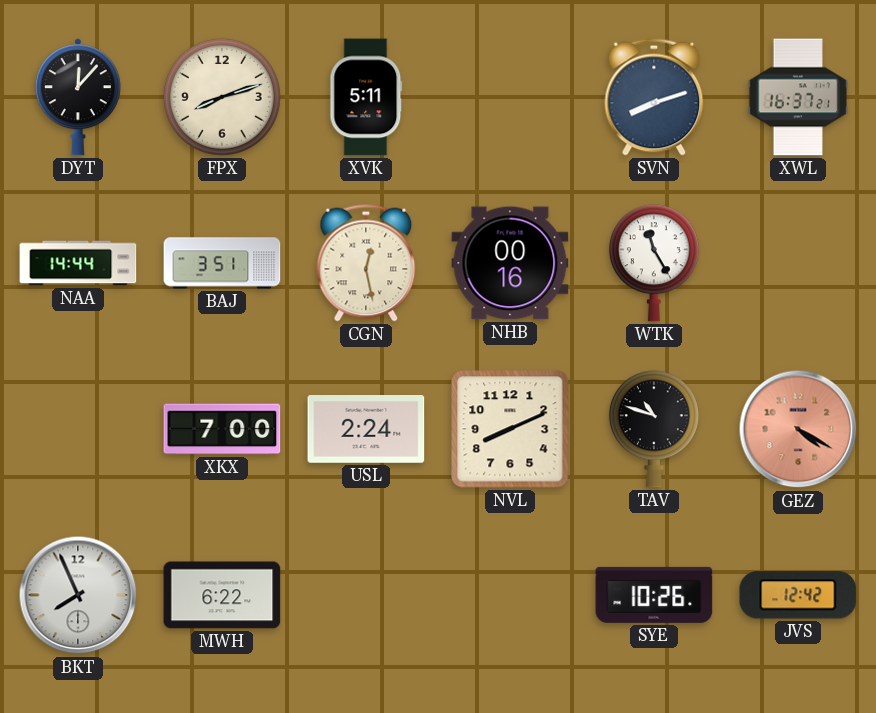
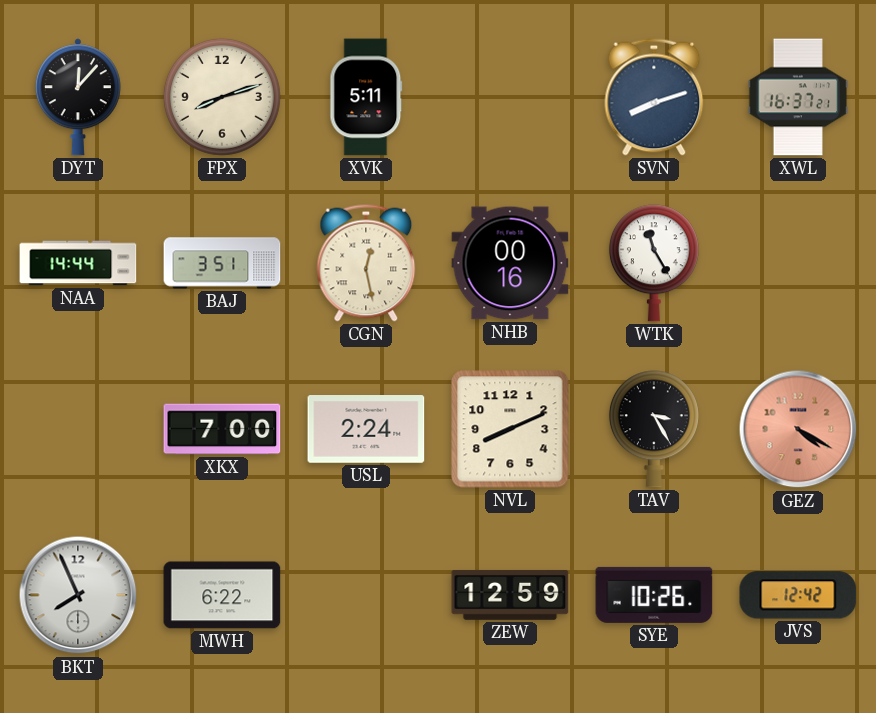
TAV: 10:48 -> 3:25
ZEW: none -> 12:59
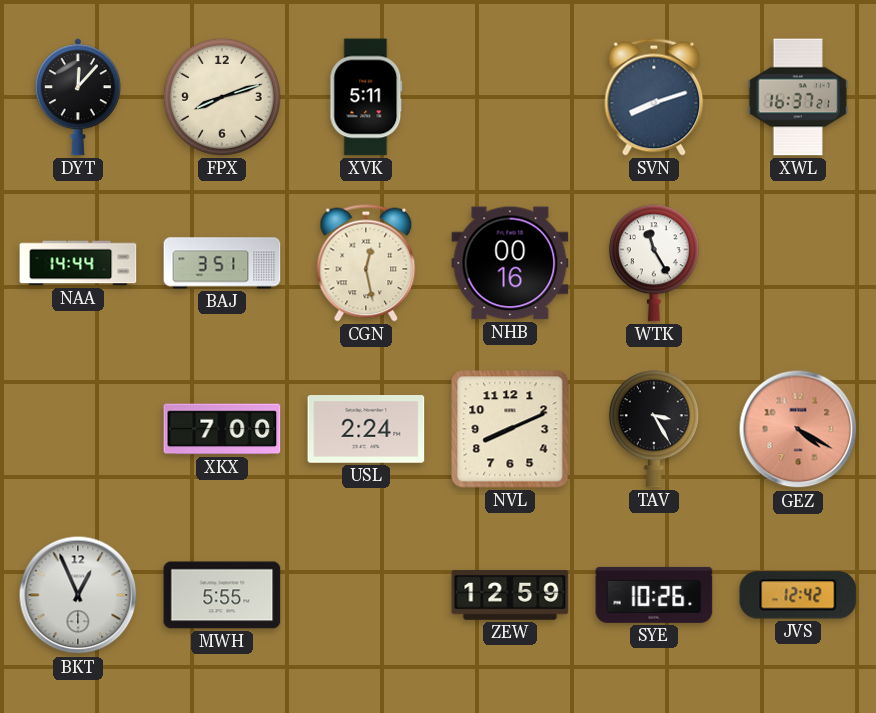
BKT: 7:56 -> 12:56
MWH: 6:22 -> 5:55
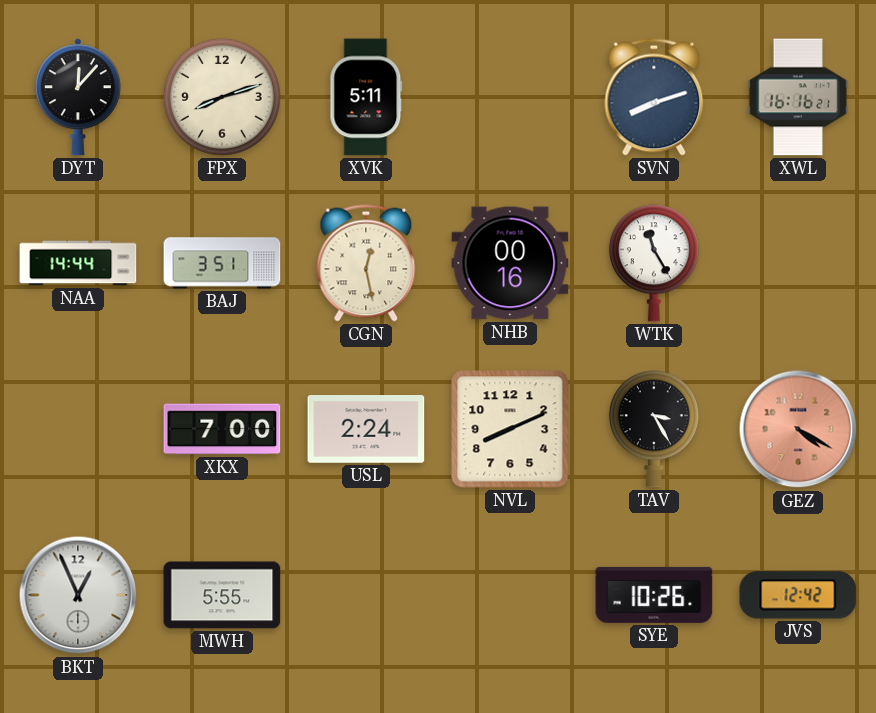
XWL: 16:37 -> 16:16
ZEW: 12:59 -> none
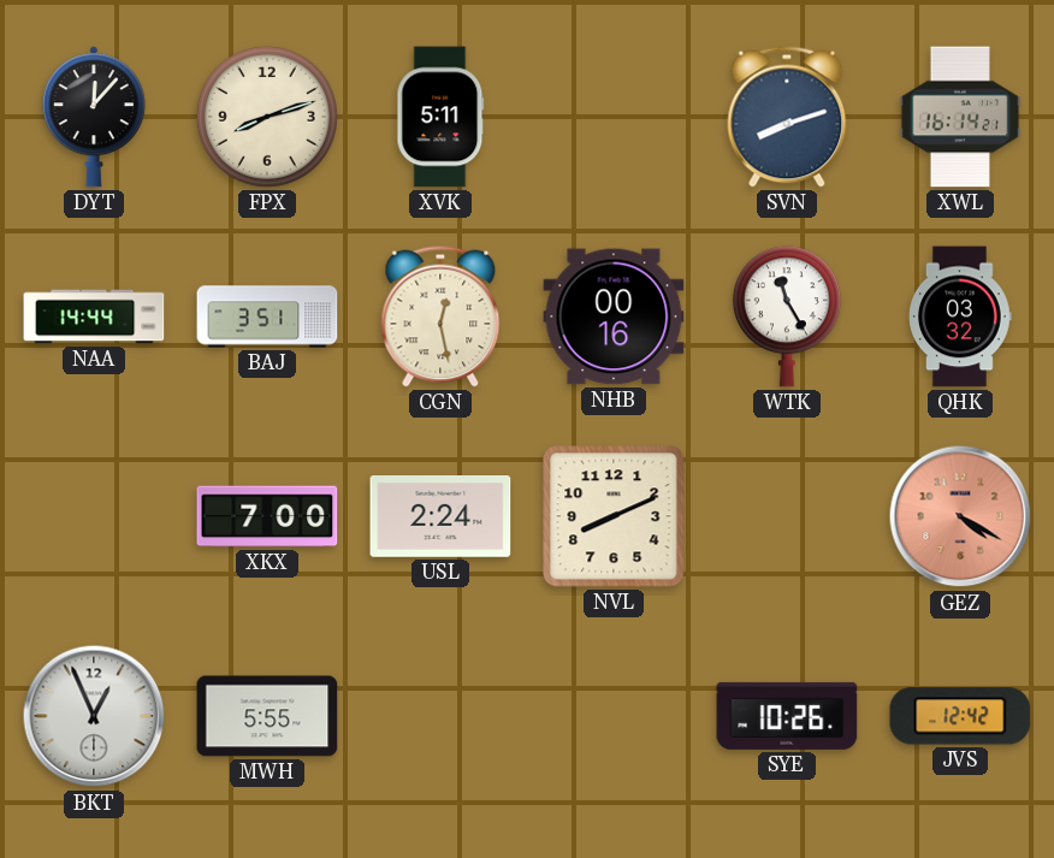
XWL: 16:16 -> 16:14
QHK: none -> 03:32
TAV: 3:25 -> none
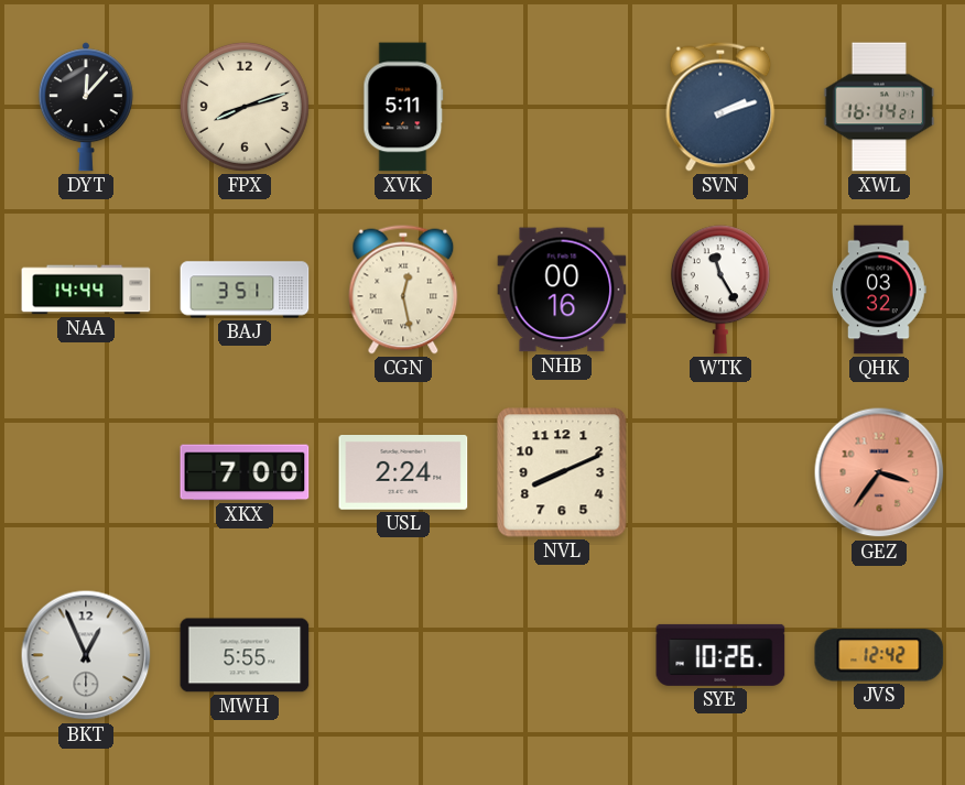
SVN: 8:12 -> 2:12
GEZ: 4:20 -> 3:36
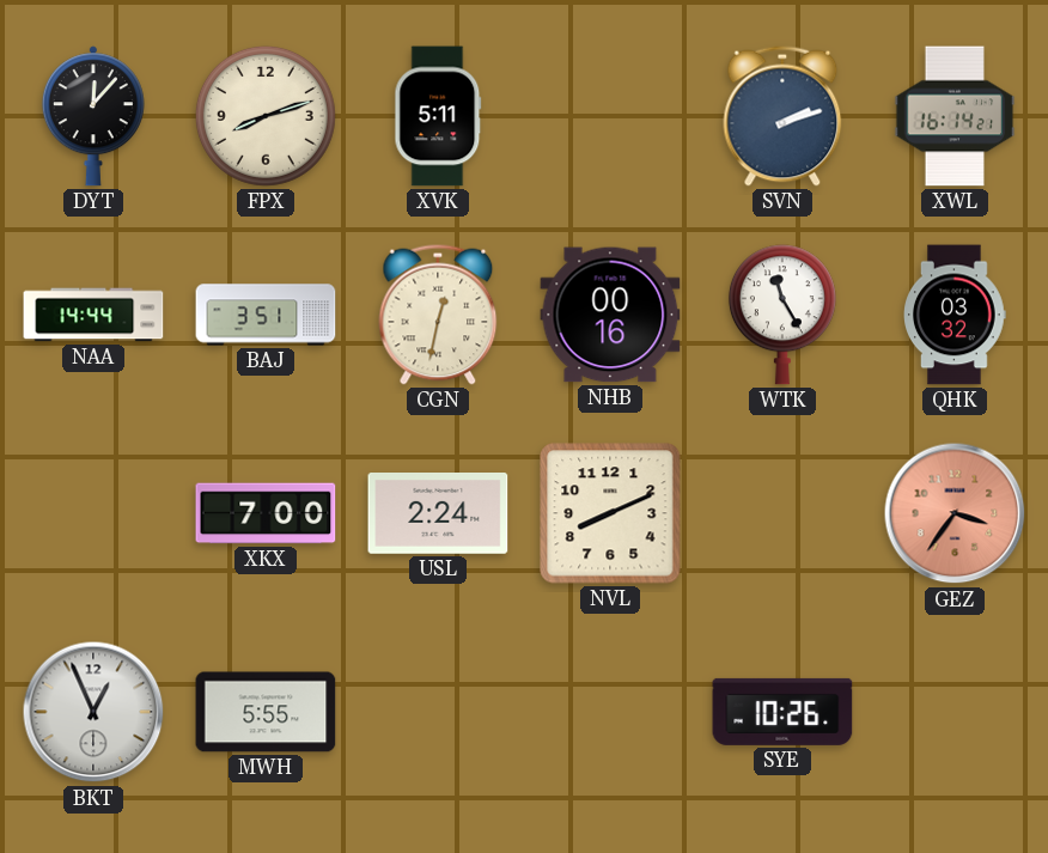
CGN: 12:28 -> 12:32
JVS: 12:42 -> none
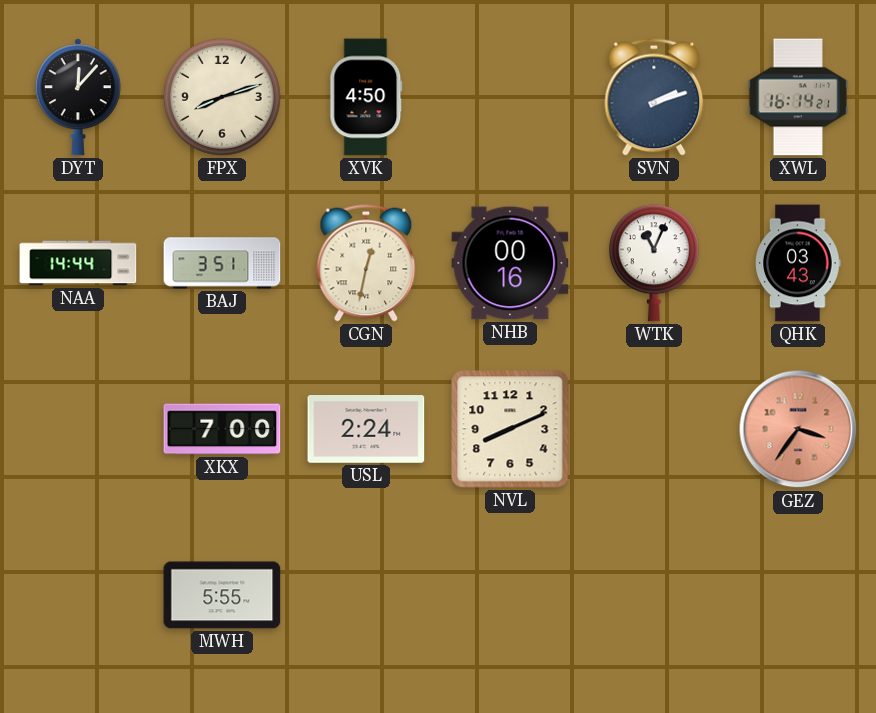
XVK: 5:11 -> 4:50
WTK: 11:25 -> 11:04
QHK: 03:32 -> 03:43
BKT: 12:56 -> none
SYE: 10:26 -> none
